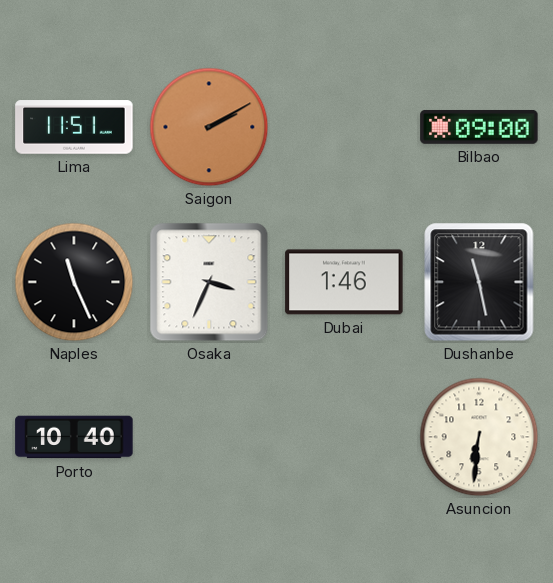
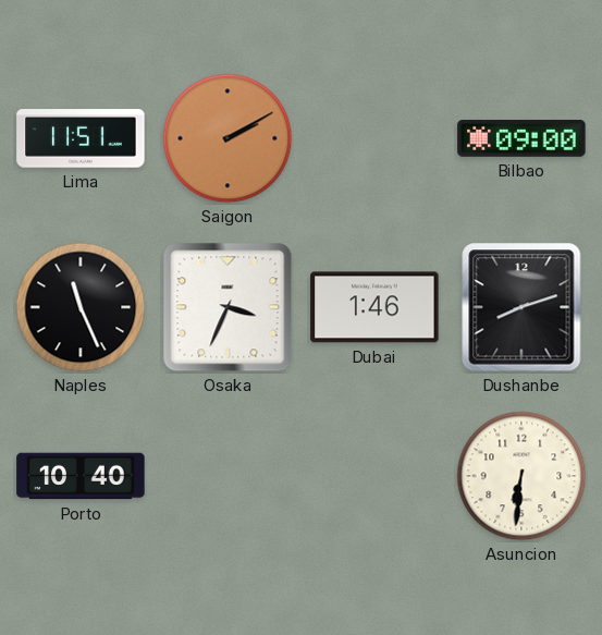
Dushanbe: 11:28 -> 8:12
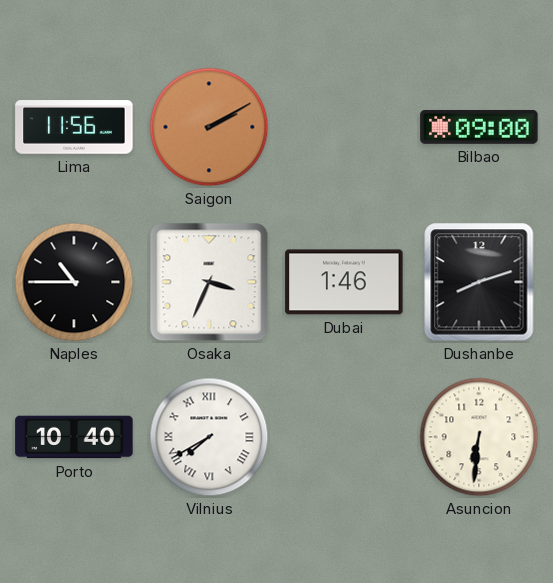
Lima: 11:51 -> 11:56
Naples: 11:26 -> 10:45
Vilnius: none -> 7:40
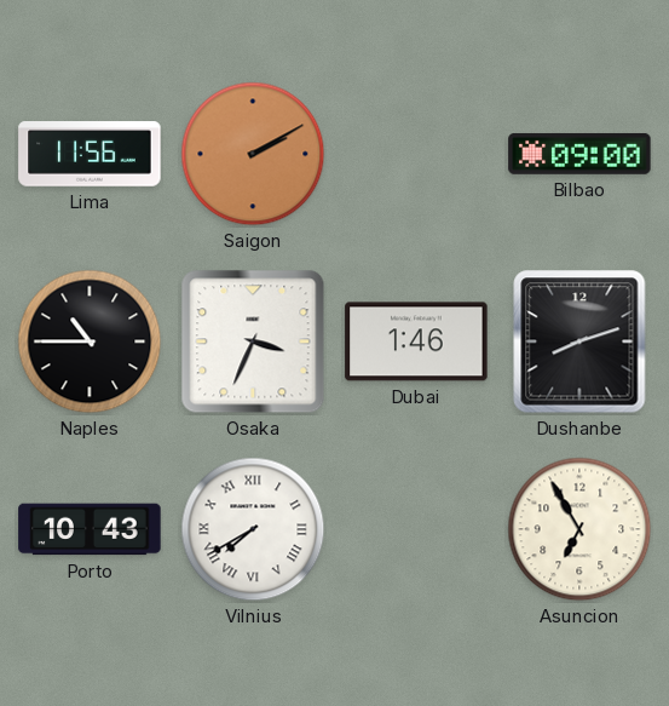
Porto: 10:40 -> 10:43
Asuncion: 6:31 -> 6:55
